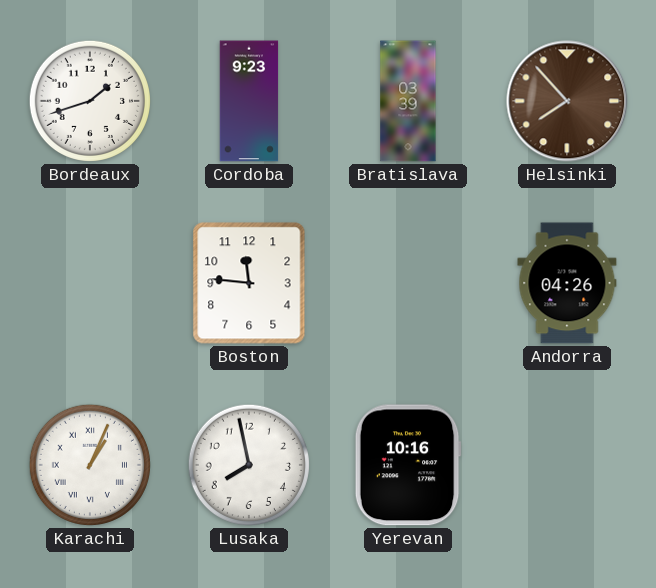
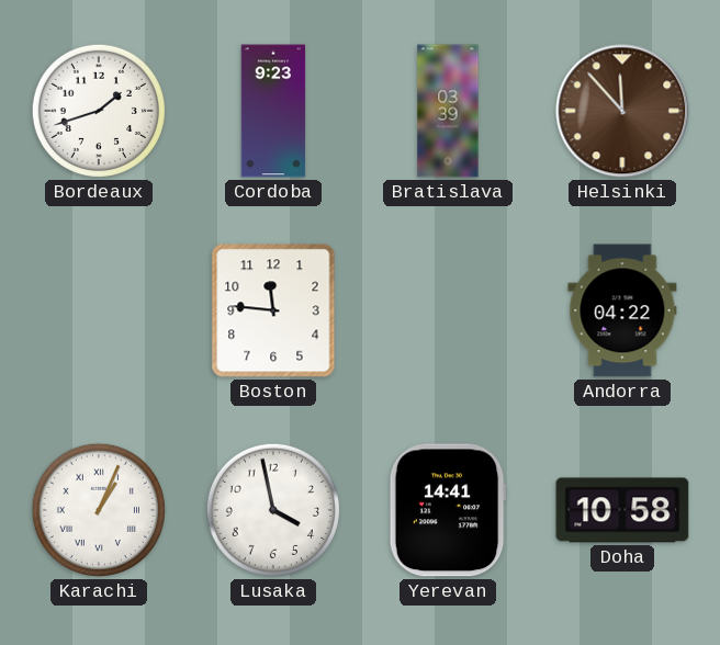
Helsinki: 7:53 -> 11:53
Andorra: 04:26 -> 04:22
Lusaka: 7:58 -> 3:58
Yerevan: 10:16 -> 14:41
Doha: none -> 10:58
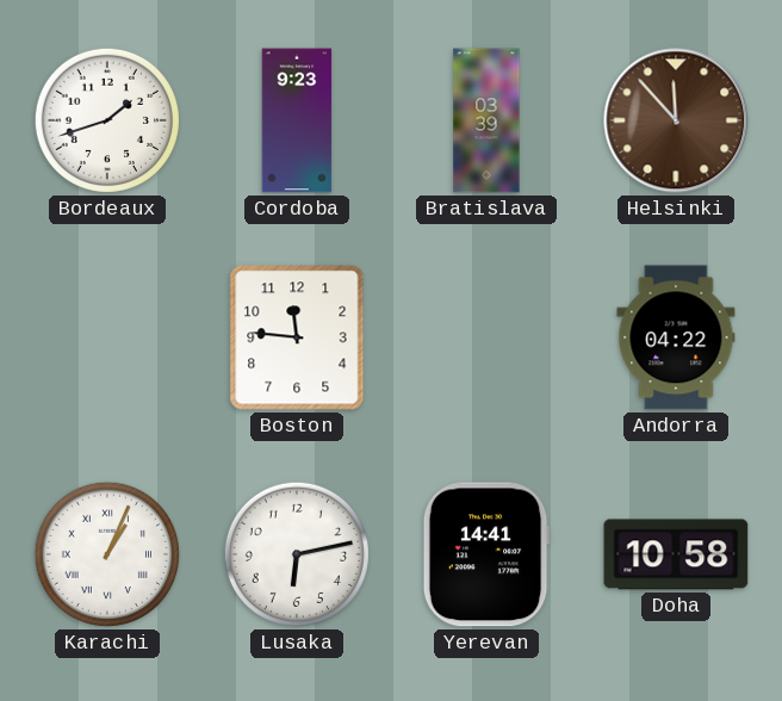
Lusaka: 3:58 -> 6:13
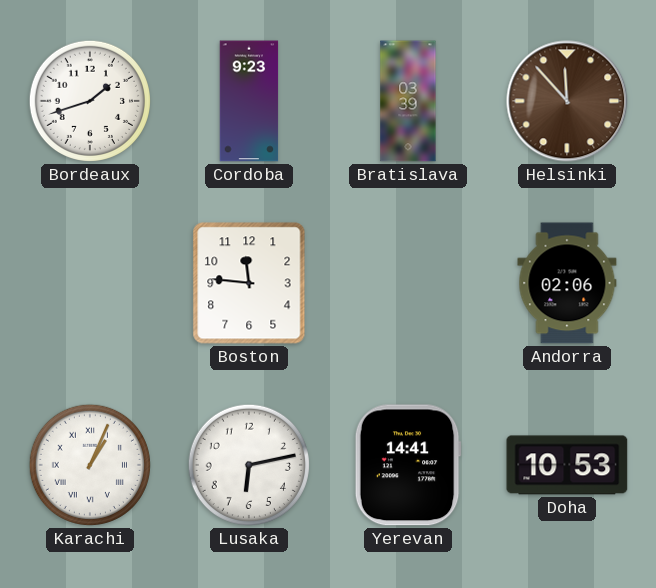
Andorra: 04:22 -> 02:06
Doha: 10:58 -> 10:53
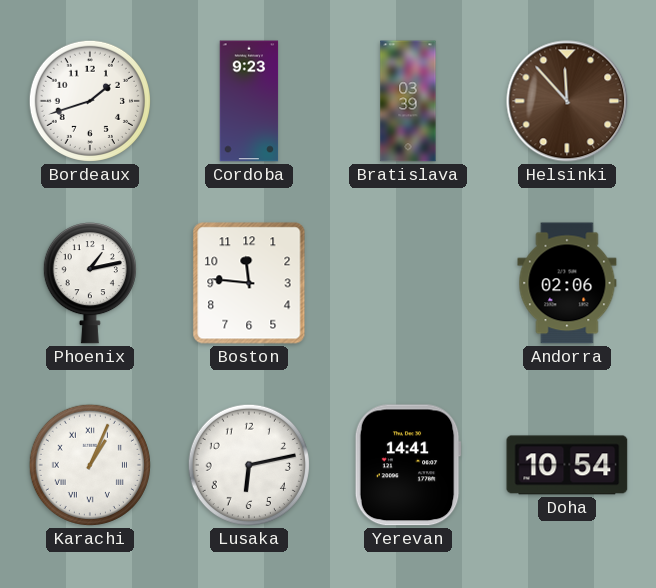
Phoenix: none -> 1:13
Doha: 10:53 -> 10:54
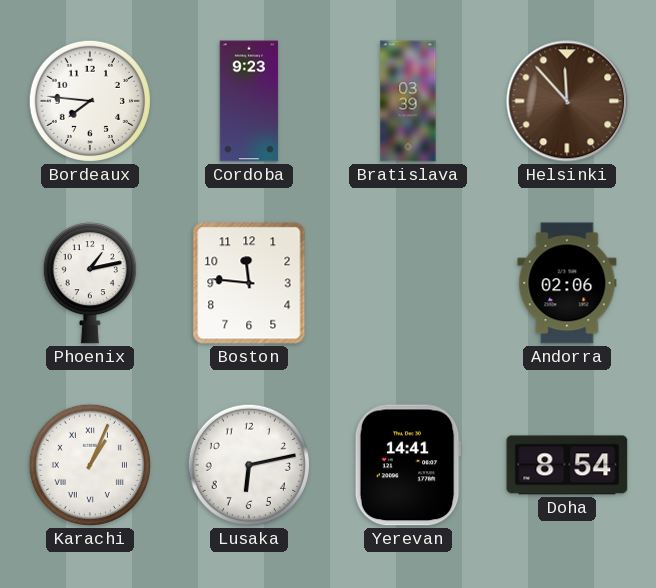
Bordeaux: 1:42 -> 7:46
Doha: 10:54 -> 8:54
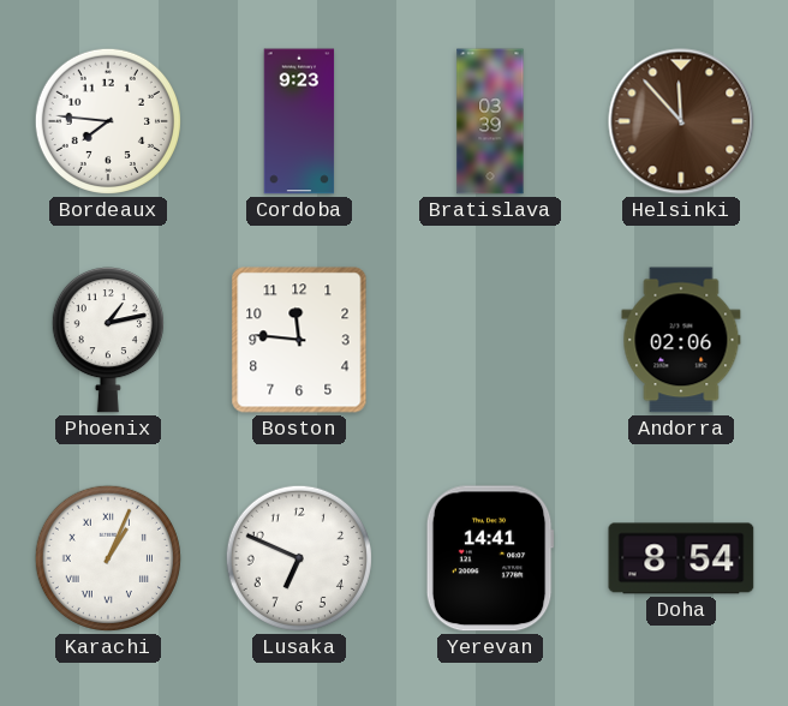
Lusaka: 6:13 -> 6:49
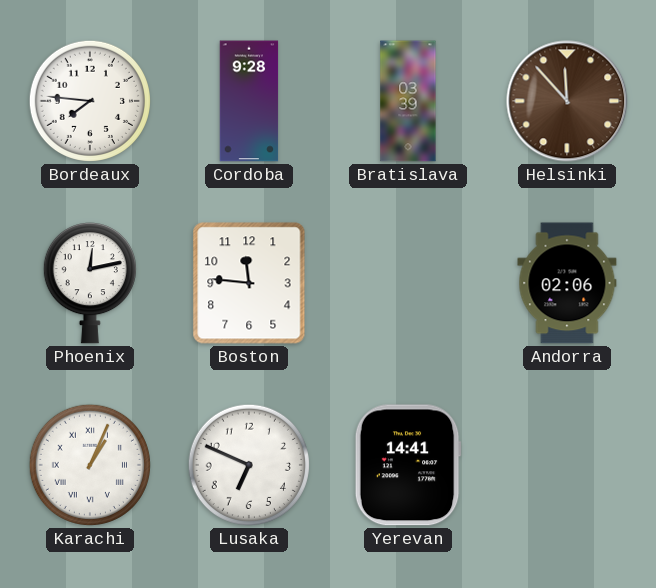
Cordoba: 9:23 -> 9:28
Phoenix: 1:13 -> 12:13
Doha: 8:54 -> none
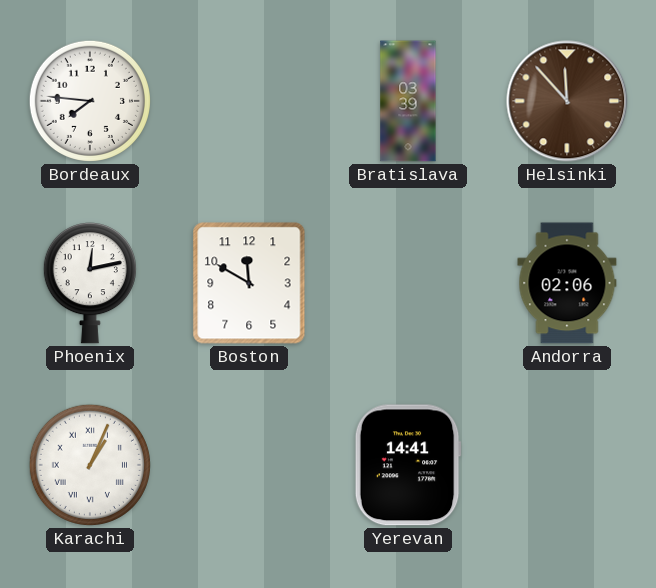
Cordoba: 9:28 -> none
Boston: 11:46 -> 11:50
Lusaka: 6:49 -> none
